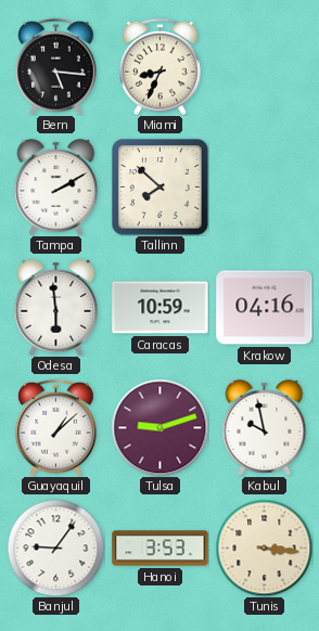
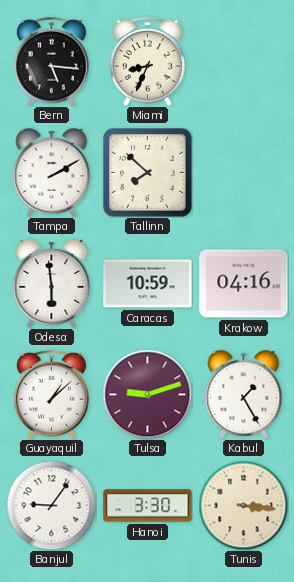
Kabul: 9:58 -> 1:25
Hanoi: 3:53 -> 3:30
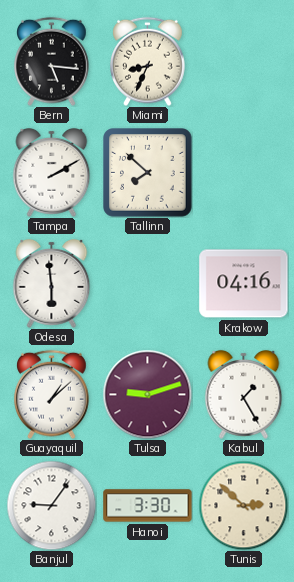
Caracas: 10:59 -> none
Tunis: 3:16 -> 2:52
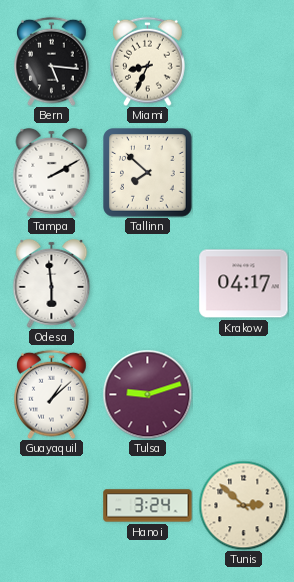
Krakow: 04:16 -> 04:17
Kabul: 1:25 -> none
Banjul: 9:06 -> none
Hanoi: 3:30 -> 3:24
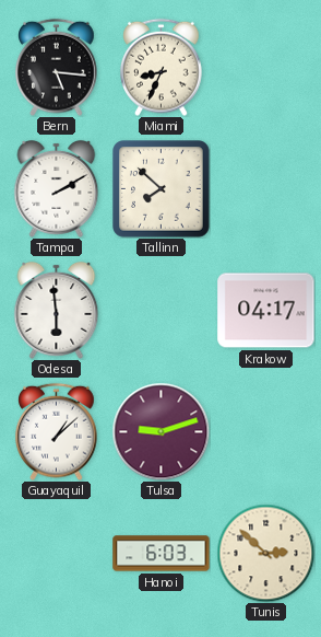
Hanoi: 3:24 -> 6:03
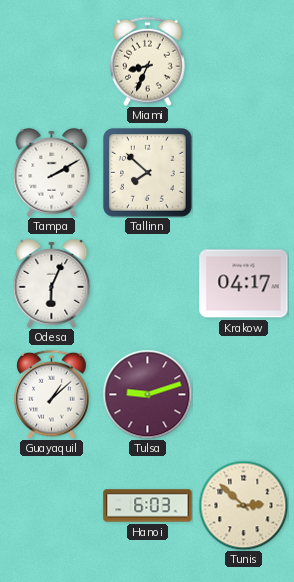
Bern: 5:16 -> none
Odesa: 5:59 -> 6:04
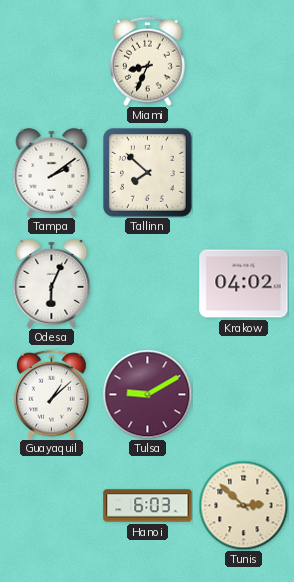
Tampa: 2:10 -> 2:09
Krakow: 04:17 -> 04:02
Tulsa: 9:12 -> 9:10
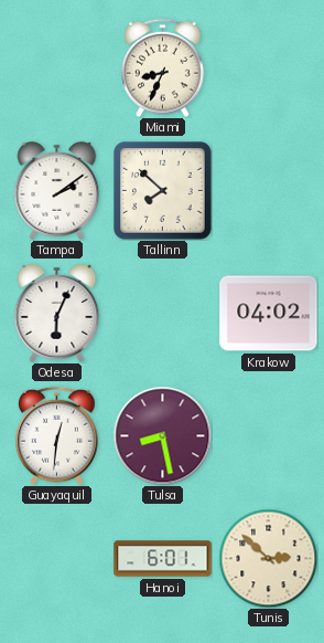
Guayaquil: 1:08 -> 12:31
Tulsa: 9:10 -> 8:28
Hanoi: 6:03 -> 6:01
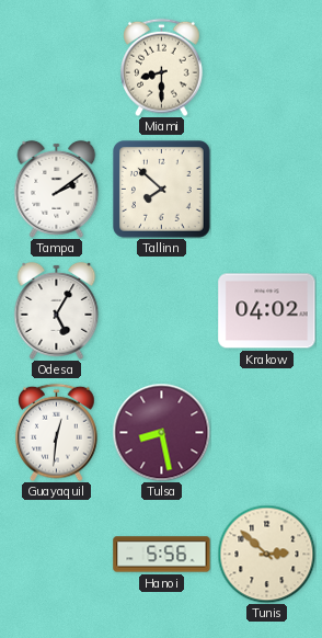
Miami: 8:34 -> 8:30
Odesa: 6:04 -> 5:05
Hanoi: 6:01 -> 5:56
